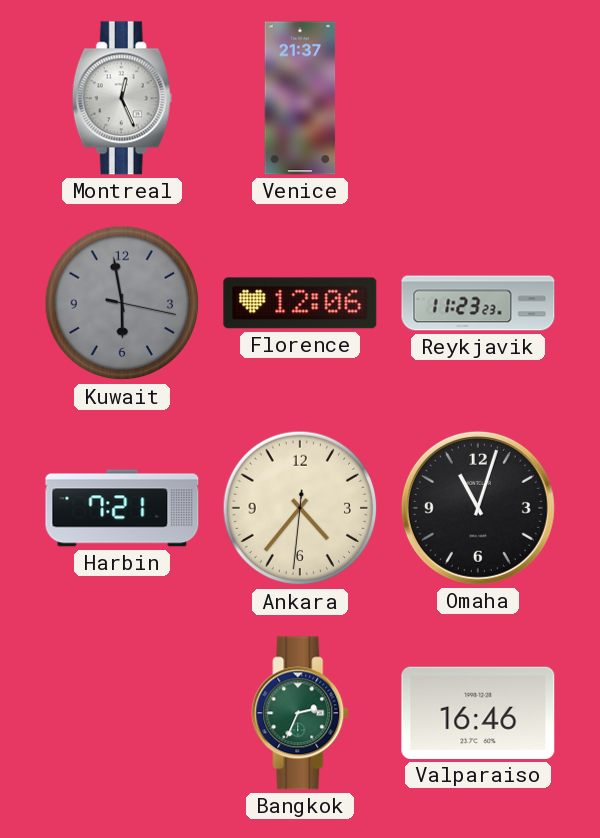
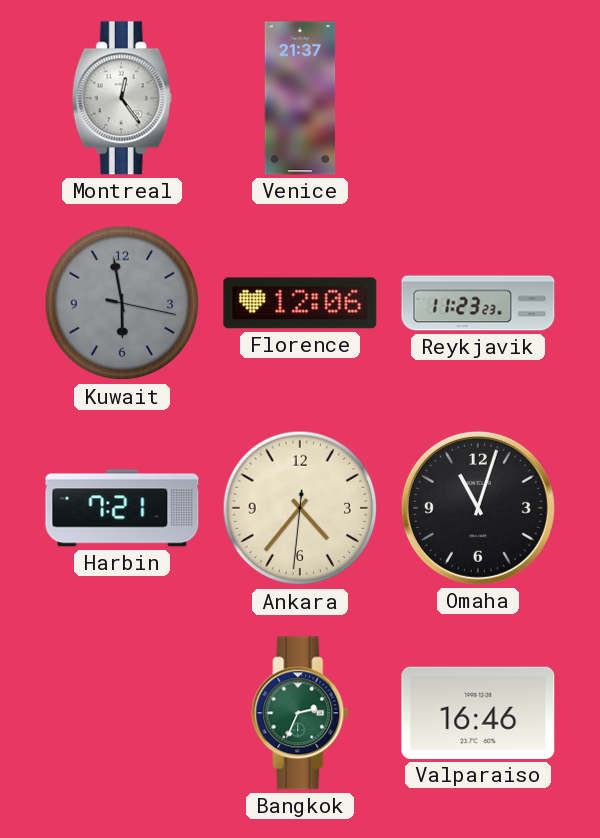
Montreal: 12:26 -> 12:24
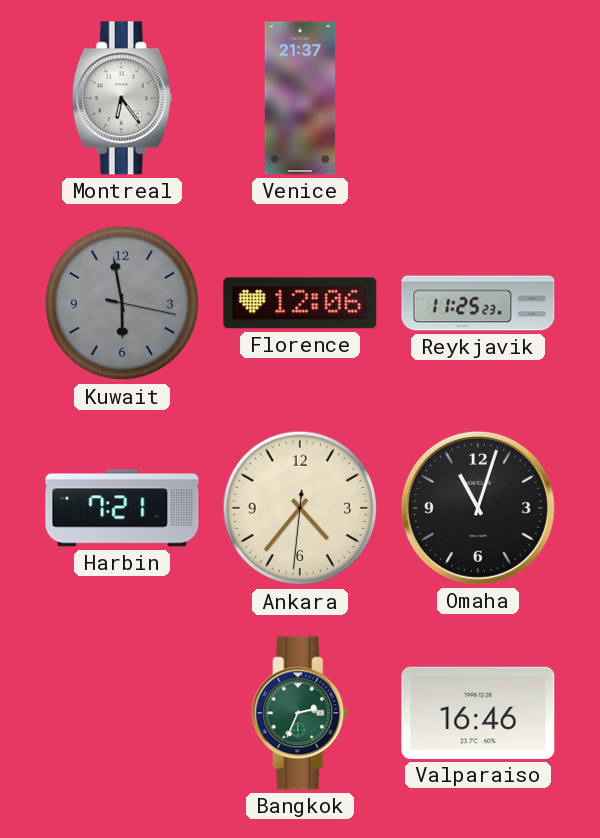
Montreal: 12:24 -> 6:24
Reykjavik: 11:23 -> 11:25
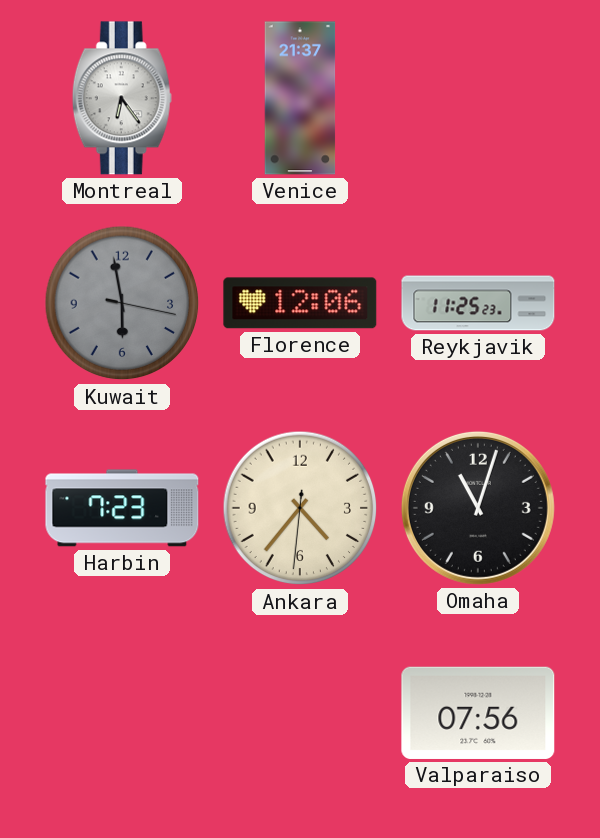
Harbin: 7:21 -> 7:23
Bangkok: 2:34 -> none
Valparaiso: 16:46 -> 07:56
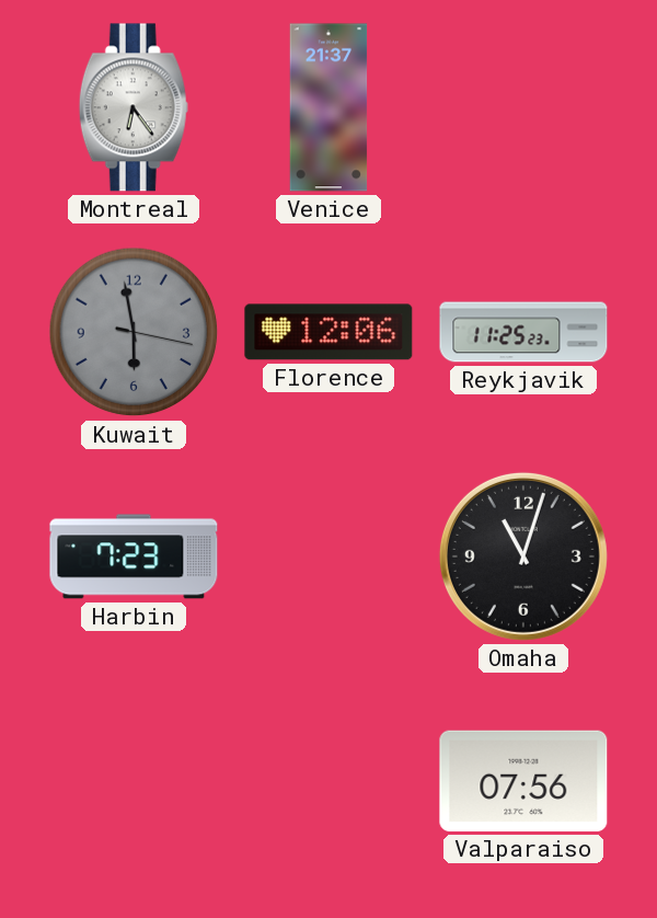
Ankara: 4:36 -> none
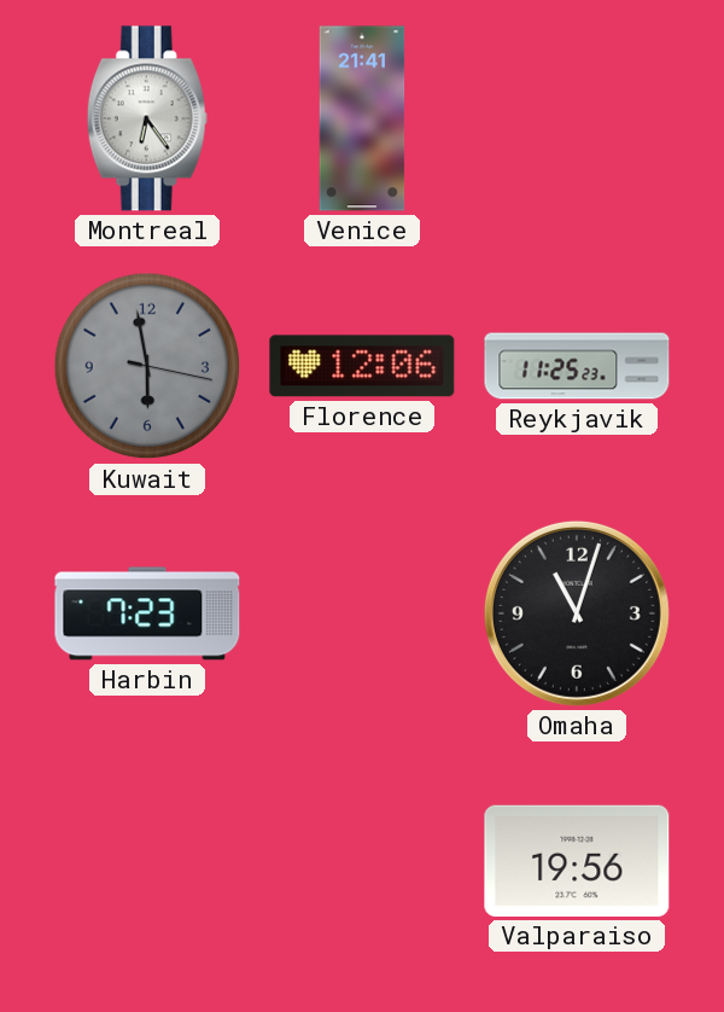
Venice: 21:37 -> 21:41
Valparaiso: 07:56 -> 19:56
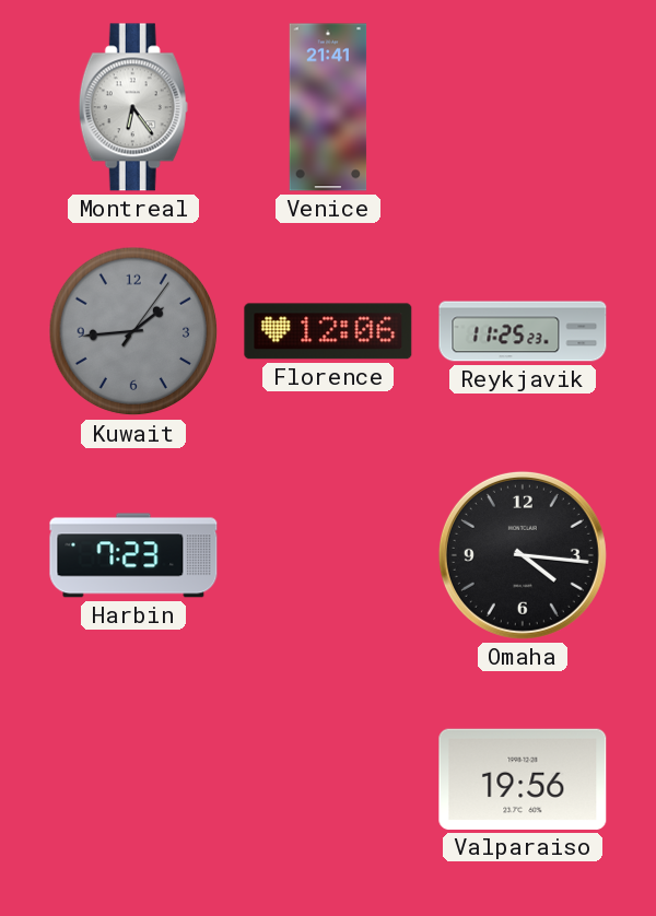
Kuwait: 5:58 -> 1:44
Omaha: 11:03 -> 4:16
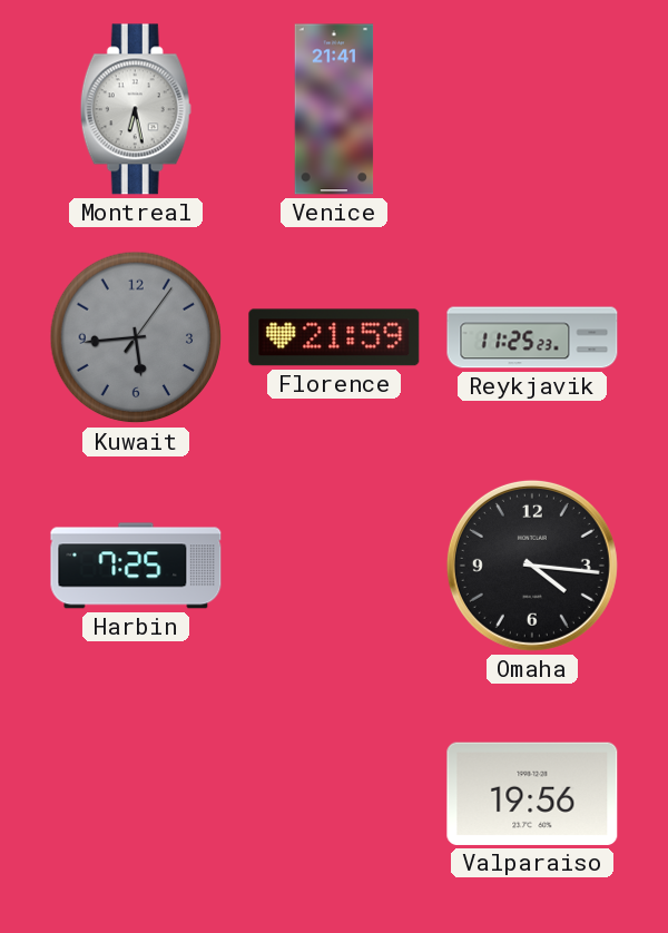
Montreal: 6:24 -> 6:28
Kuwait: 1:44 -> 5:44
Florence: 12:06 -> 21:59
Harbin: 7:23 -> 7:25
